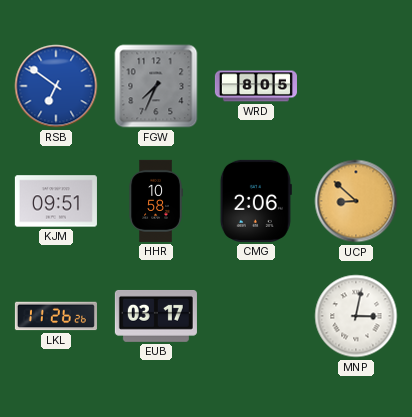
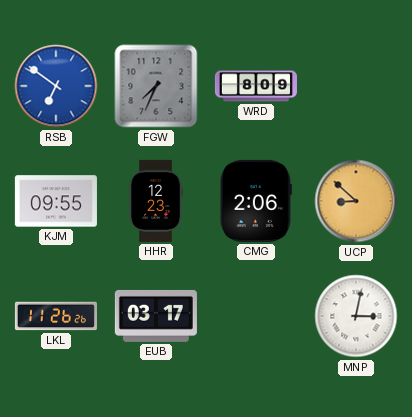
WRD: 8:05 -> 8:09
KJM: 09:51 -> 09:55
HHR: 10:58 -> 12:23
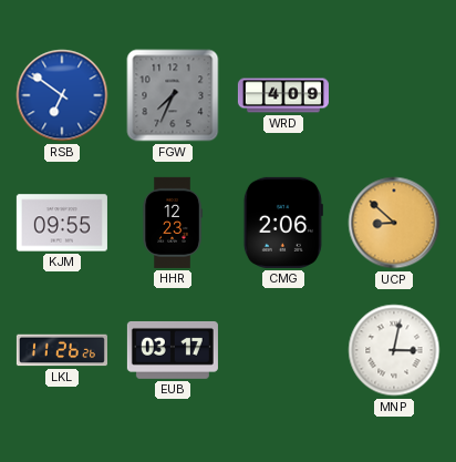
WRD: 8:09 -> 4:09
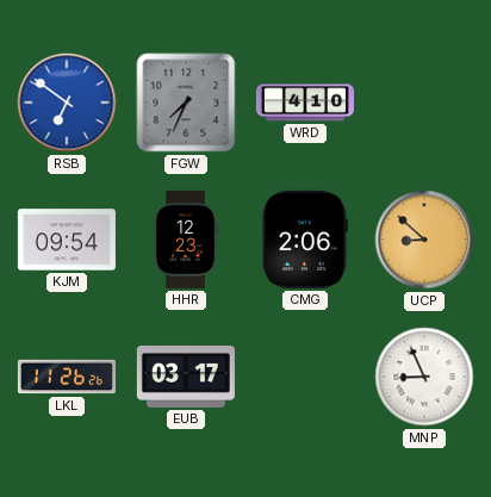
WRD: 4:09 -> 4:10
KJM: 09:55 -> 09:54
MNP: 3:02 -> 8:56
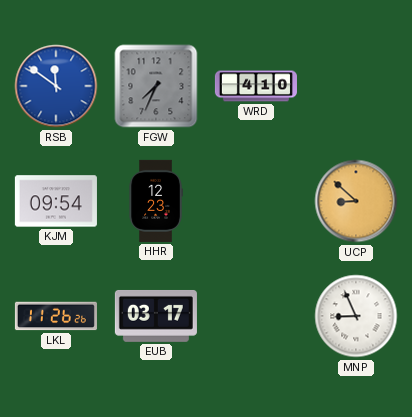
RSB: 6:51 -> 11:51
CMG: 2:06 -> none
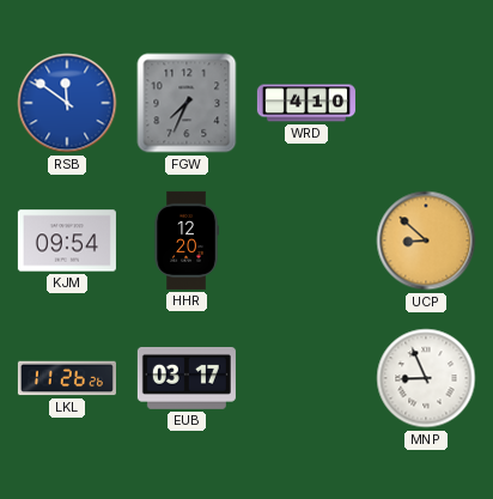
HHR: 12:23 -> 12:20
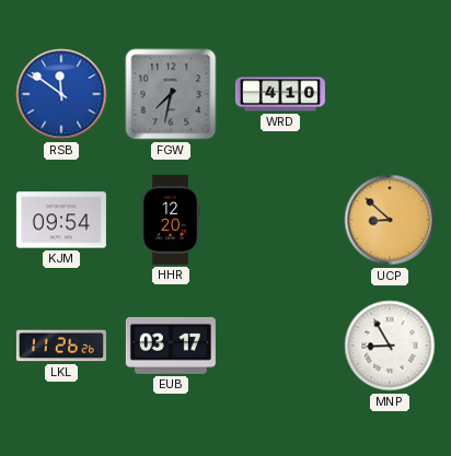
FGW: 7:34 -> 7:32
MNP: 8:56 -> 8:55
